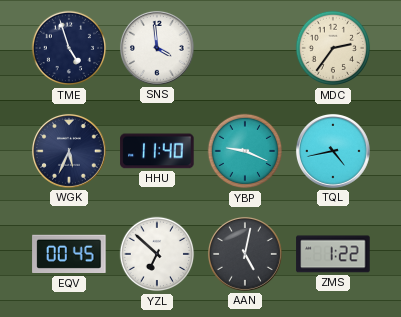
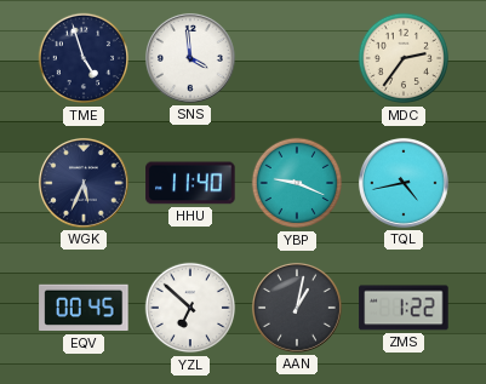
AAN: 5:02 -> 1:02
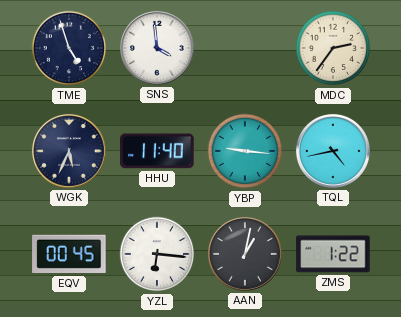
YBP: 9:19 -> 9:16
YZL: 6:52 -> 6:16
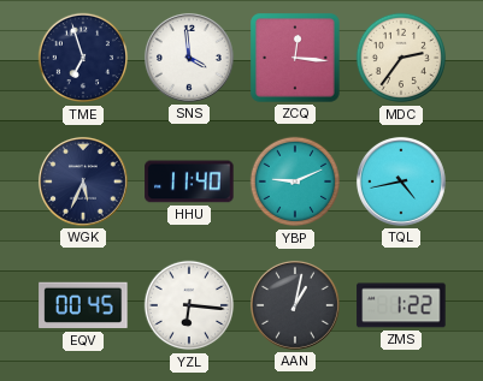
TME: 4:57 -> 6:57
ZCQ: none -> 12:16
YBP: 9:16 -> 9:11
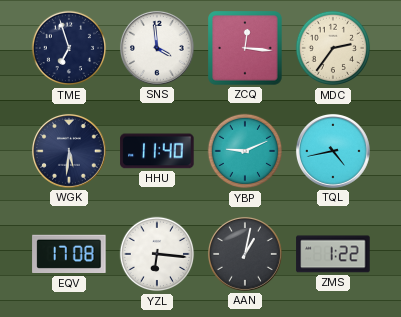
WGK: 5:34 -> 5:31
EQV: 00:45 -> 17:08
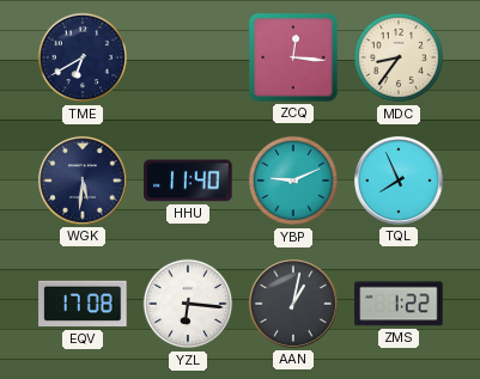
TME: 6:57 -> 6:40
SNS: 3:59 -> none
MDC: 2:36 -> 8:36
TQL: 4:43 -> 7:56
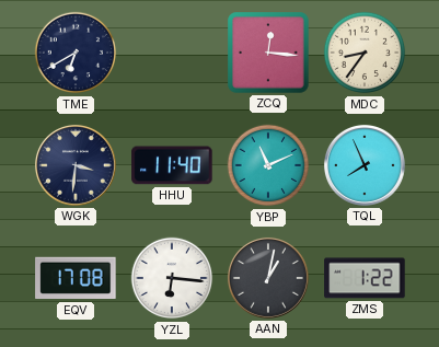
WGK: 5:31 -> 3:31
YBP: 9:11 -> 11:11
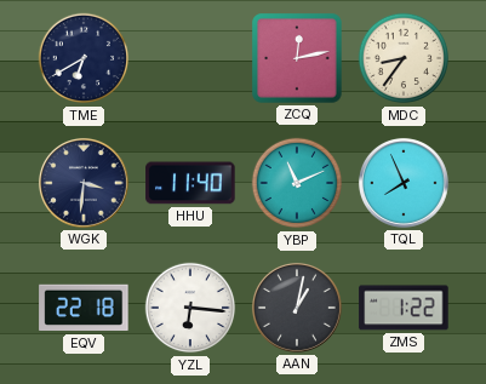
ZCQ: 12:16 -> 12:13
EQV: 17:08 -> 22:18
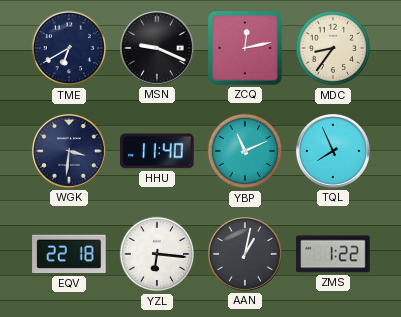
MSN: none -> 9:19
